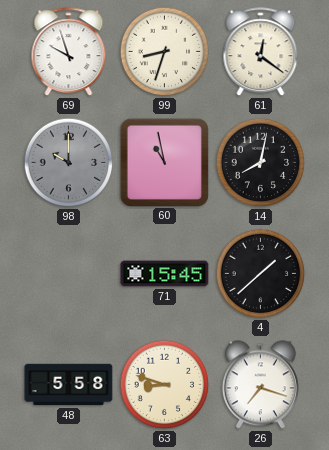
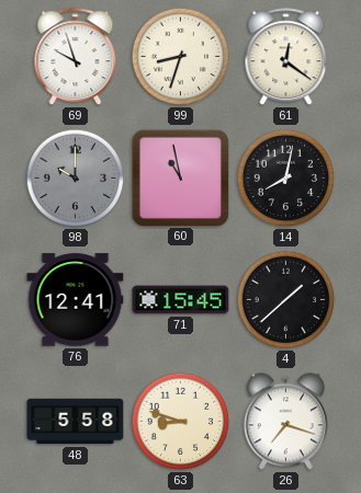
76: none -> 12:41
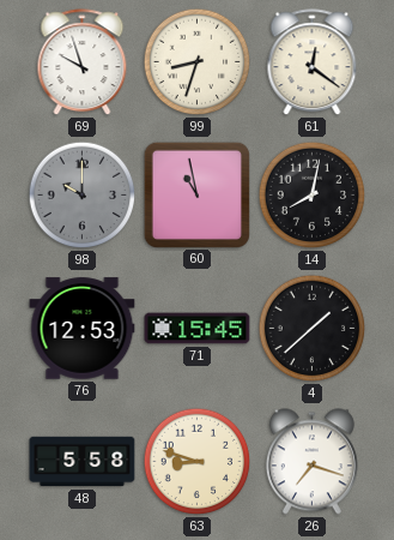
76: 12:41 -> 12:53
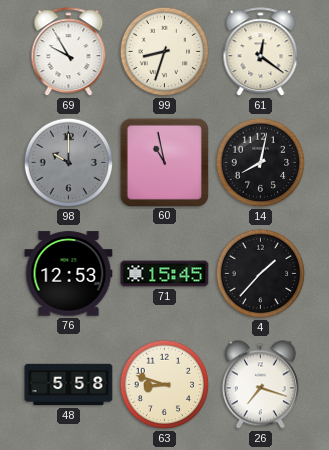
69: 9:57 -> 9:55
4: 1:38 -> 1:37
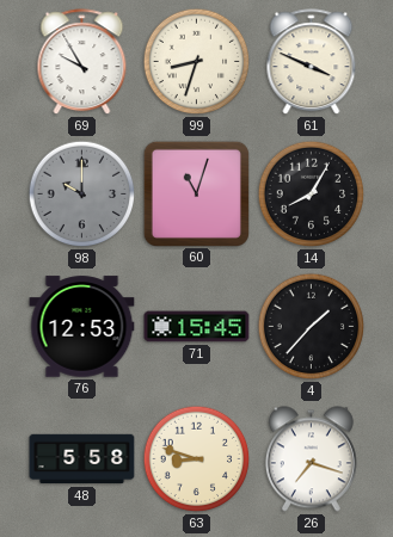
61: 12:21 -> 3:49
60: 10:58 -> 11:03
14: 8:02 -> 8:05
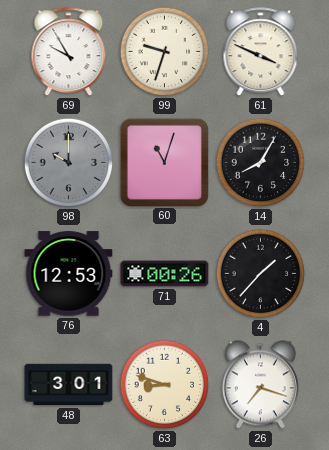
99: 8:33 -> 9:33
71: 15:45 -> 00:26
48: 5:58 -> 3:01
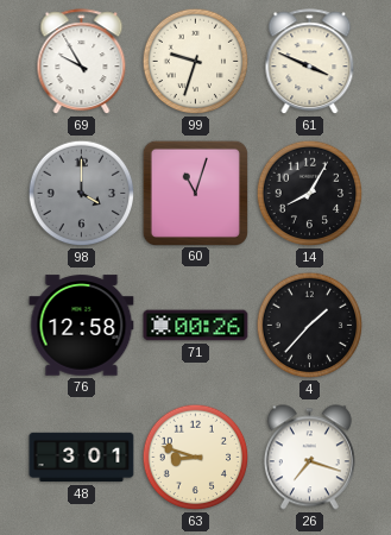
98: 10:00 -> 4:00
76: 12:53 -> 12:58
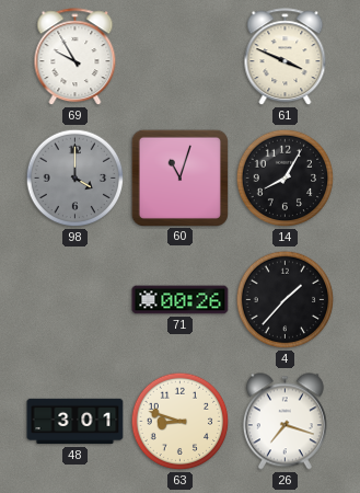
99: 9:33 -> none
76: 12:58 -> none
